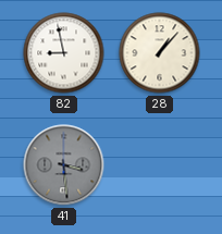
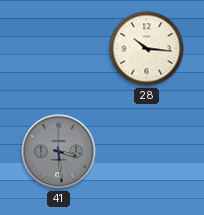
82: 8:58 -> none
28: 1:07 -> 10:16
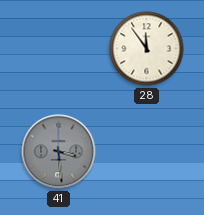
28: 10:16 -> 11:54
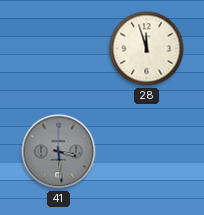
28: 11:54 -> 11:57
